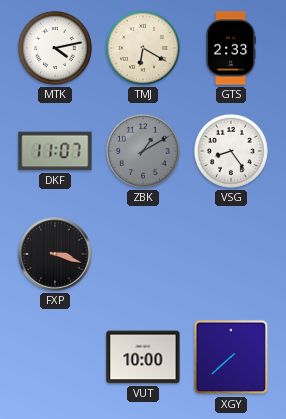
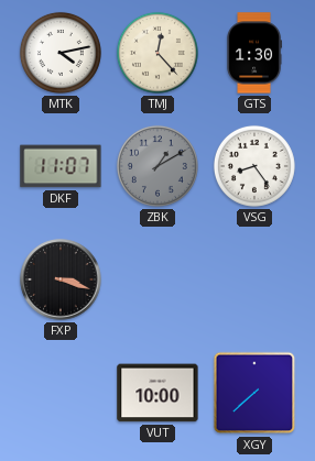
TMJ: 6:20 -> 12:23
GTS: 2:33 -> 1:30
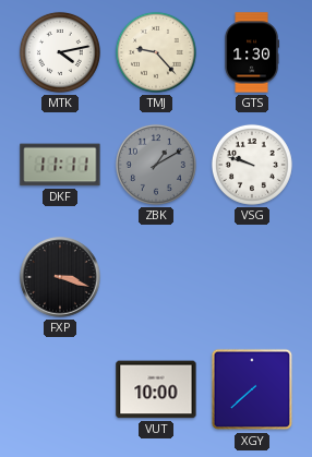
TMJ: 12:23 -> 9:23
DKF: 11:07 -> 11:11
VSG: 8:24 -> 9:48
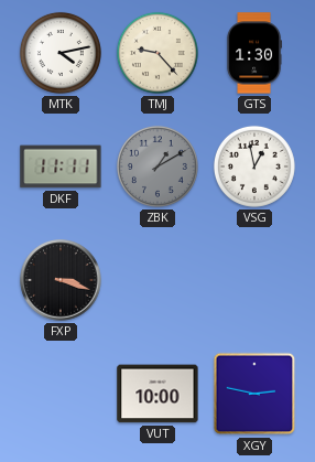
VSG: 9:48 -> 12:58
XGY: 7:38 -> 2:47
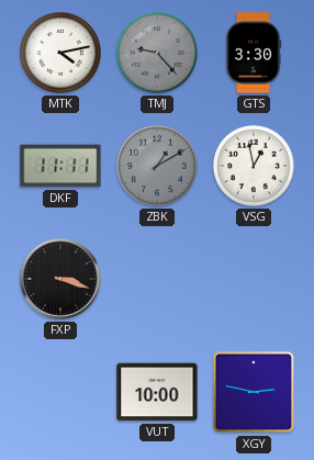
TMJ dial: cream -> grey
GTS: 1:30 -> 3:30
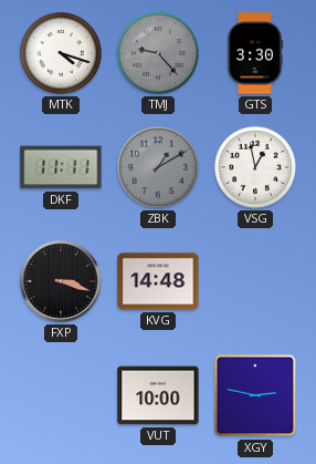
MTK: 4:13 -> 4:18
KVG: none -> 14:48
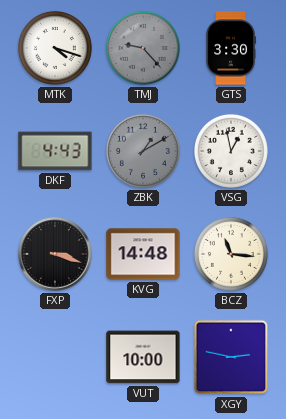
DKF: 11:11 -> 4:43
BCZ: none -> 11:16
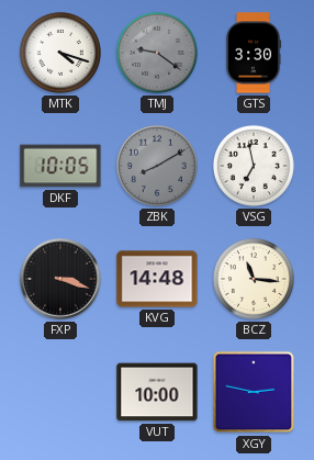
TMJ: 9:23 -> 9:21
DKF: 4:43 -> 10:05
ZBK: 1:10 -> 8:10
VSG: 12:58 -> 6:58
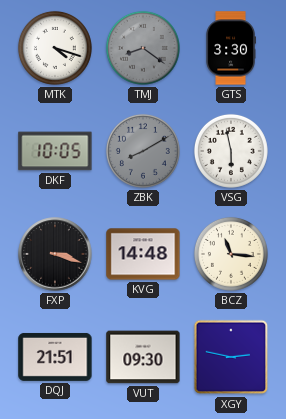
TMJ: 9:21 -> 8:21
VSG: 6:58 -> 5:58
DQJ: none -> 21:51
VUT: 10:00 -> 09:30
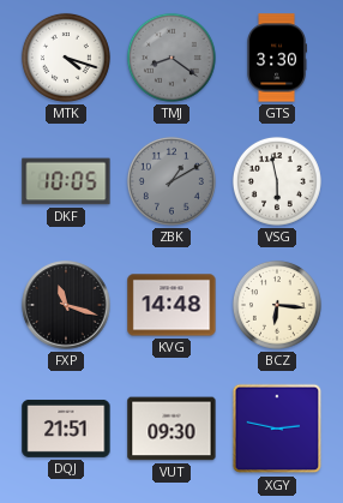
ZBK: 8:10 -> 1:10
FXP: 3:18 -> 11:18
BCZ: 11:16 -> 6:16
